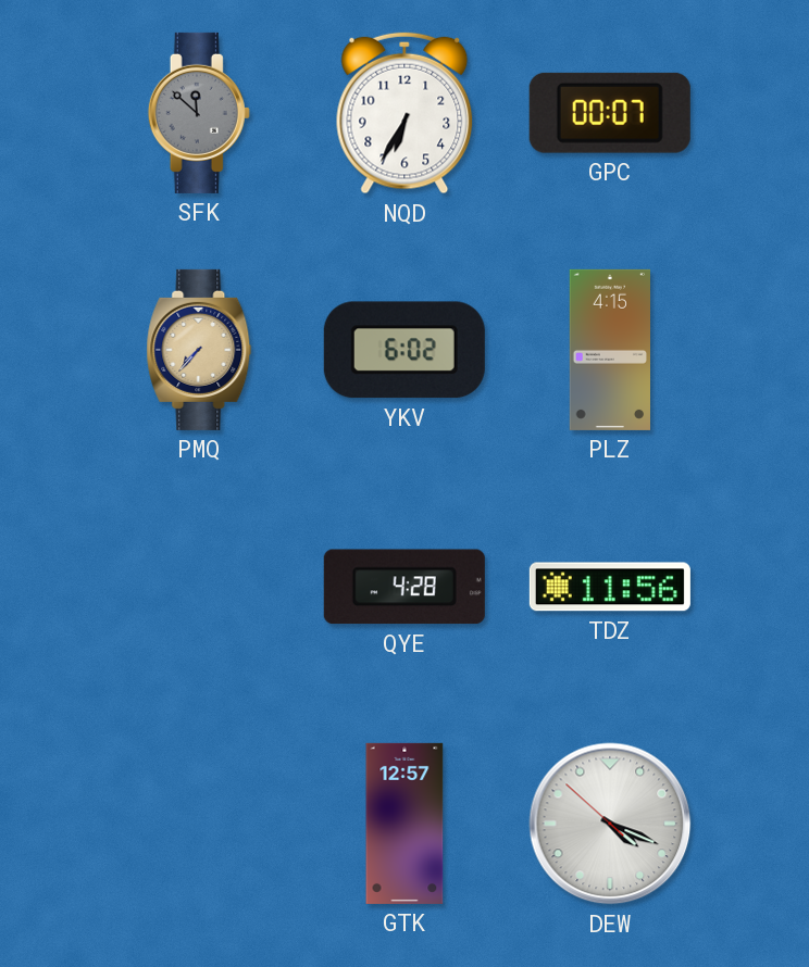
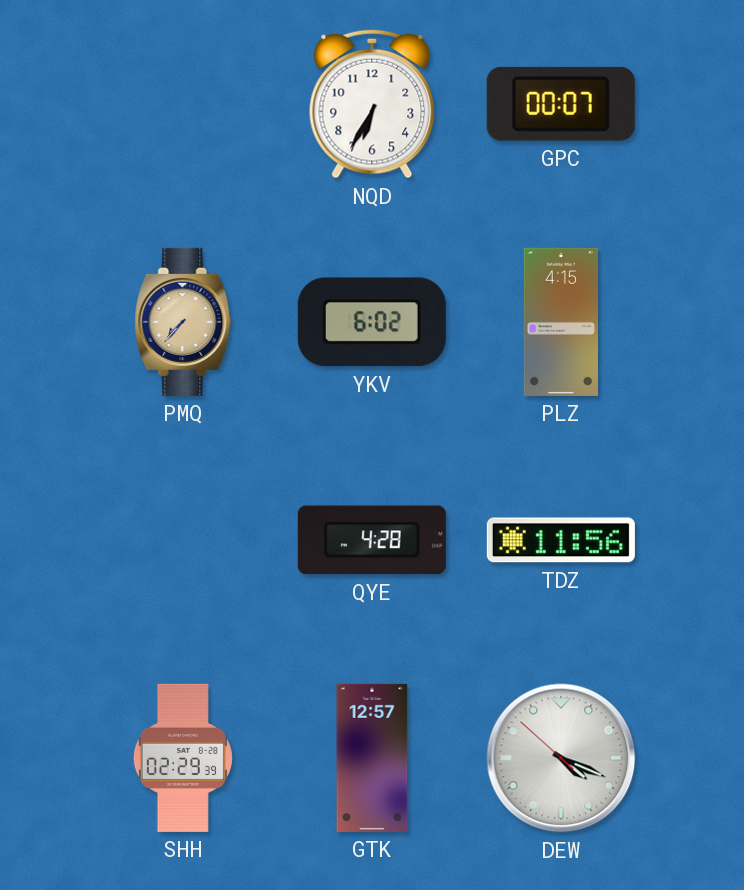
SFK: 11:52 -> none
SHH: none -> 02:29
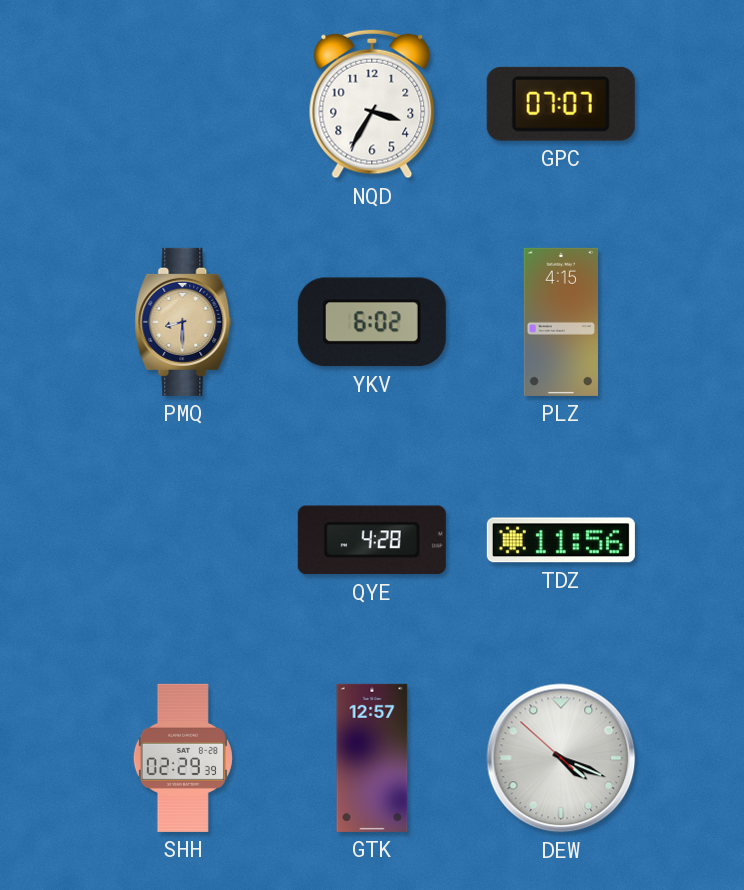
NQD: 6:35 -> 3:35
GPC: 00:07 -> 07:07
PMQ: 7:37 -> 8:30
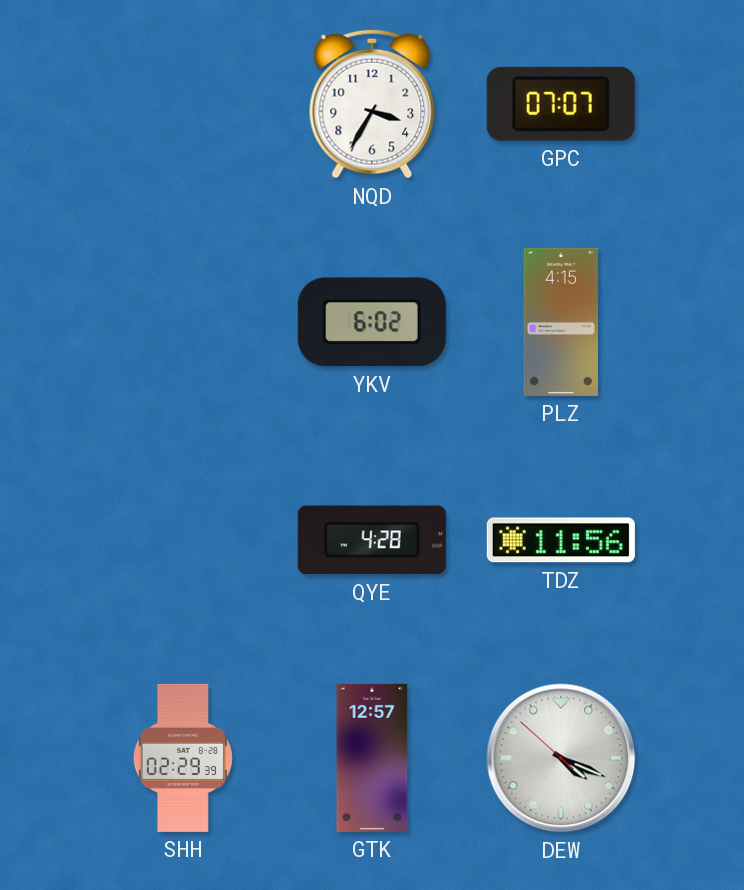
PMQ: 8:30 -> none
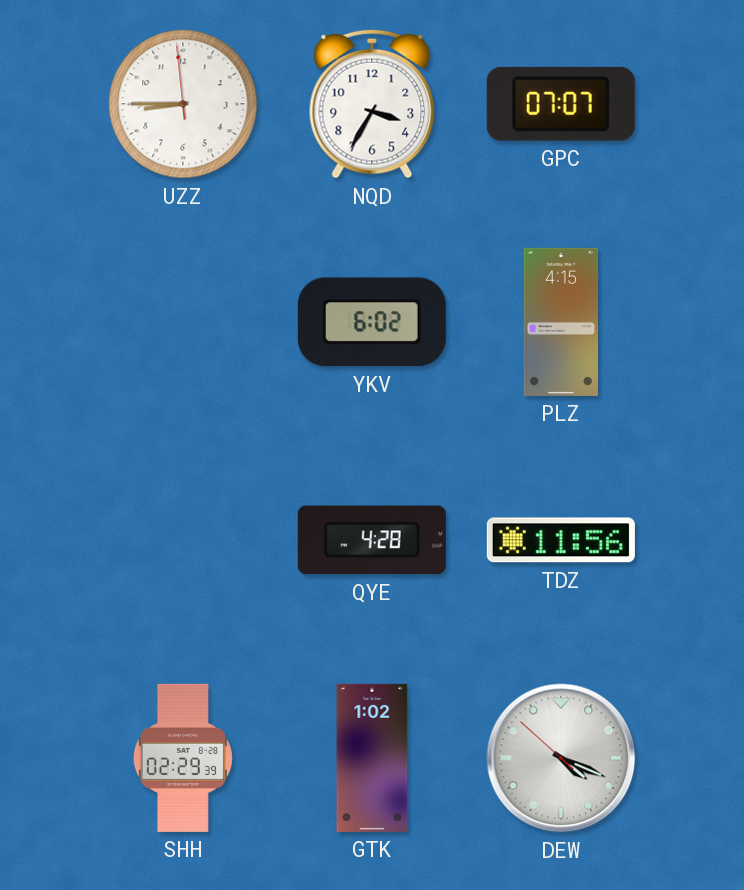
UZZ: none -> 8:44
GTK: 12:57 -> 1:02
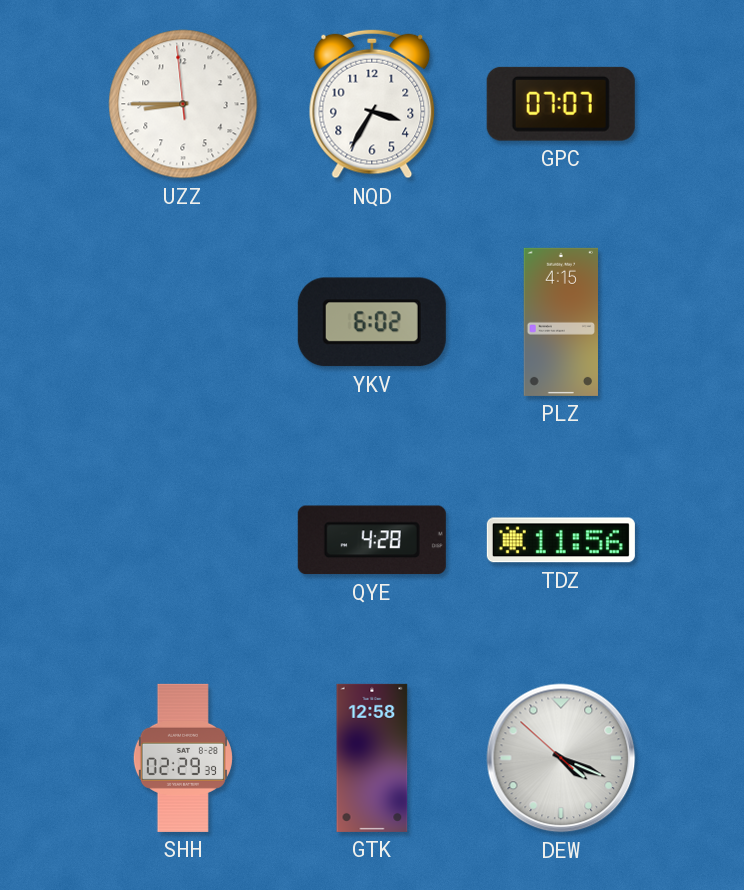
GTK: 1:02 -> 12:58
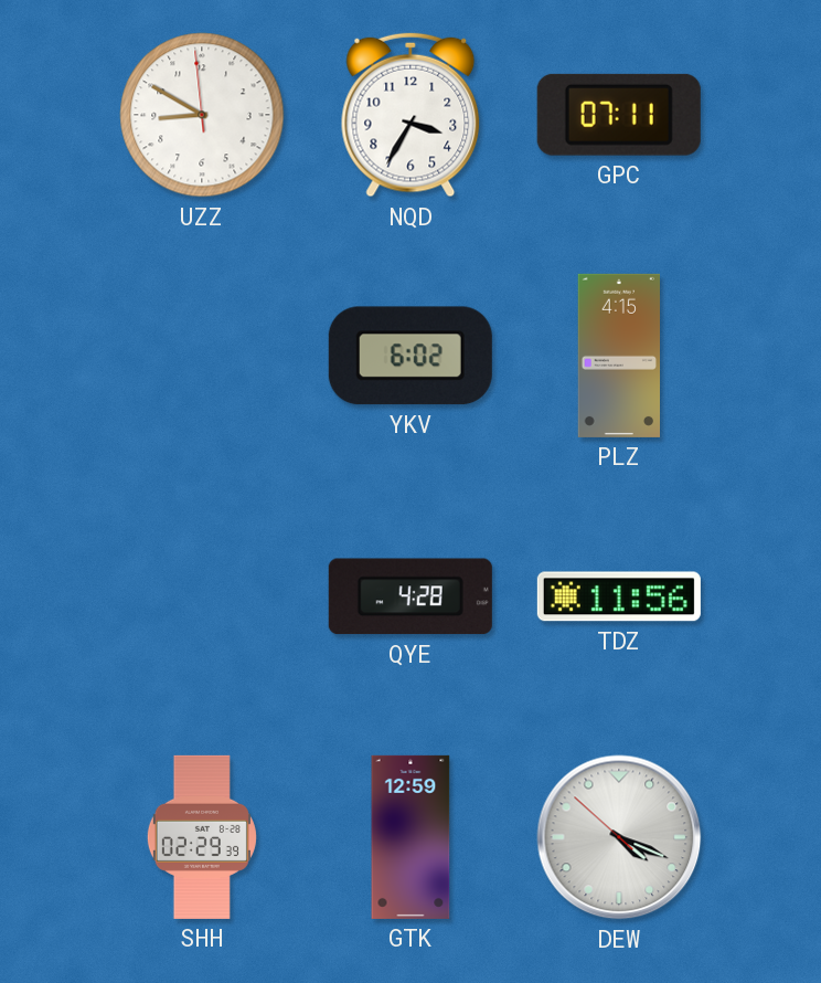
UZZ: 8:44 -> 8:49
GPC: 07:07 -> 07:11
GTK: 12:58 -> 12:59
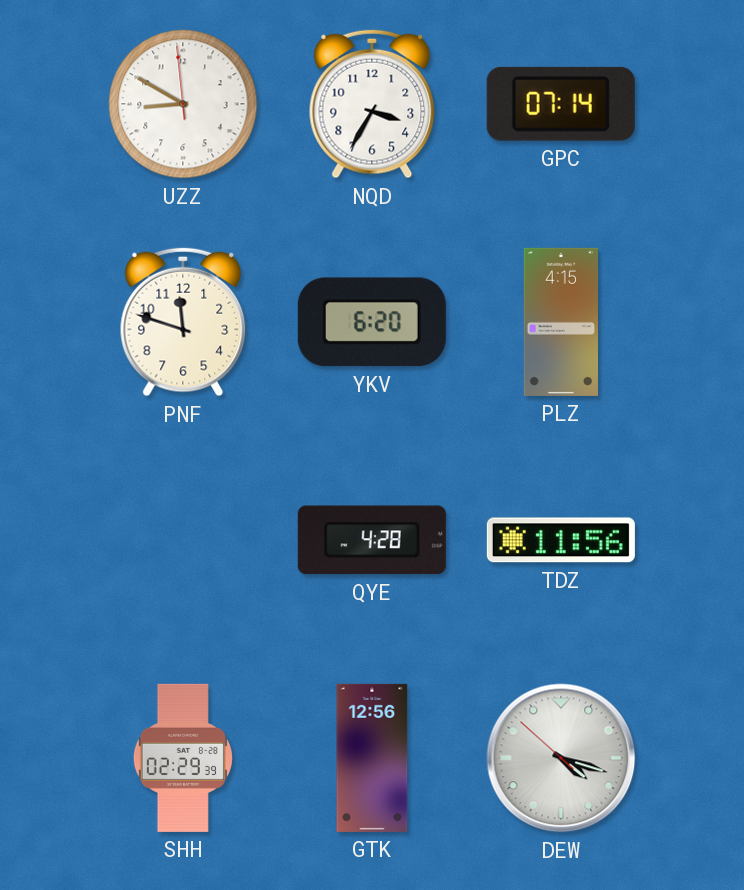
GPC: 07:11 -> 07:14
PNF: none -> 11:48
YKV: 6:02 -> 6:20
GTK: 12:59 -> 12:56
DEW: 4:18 -> 4:17
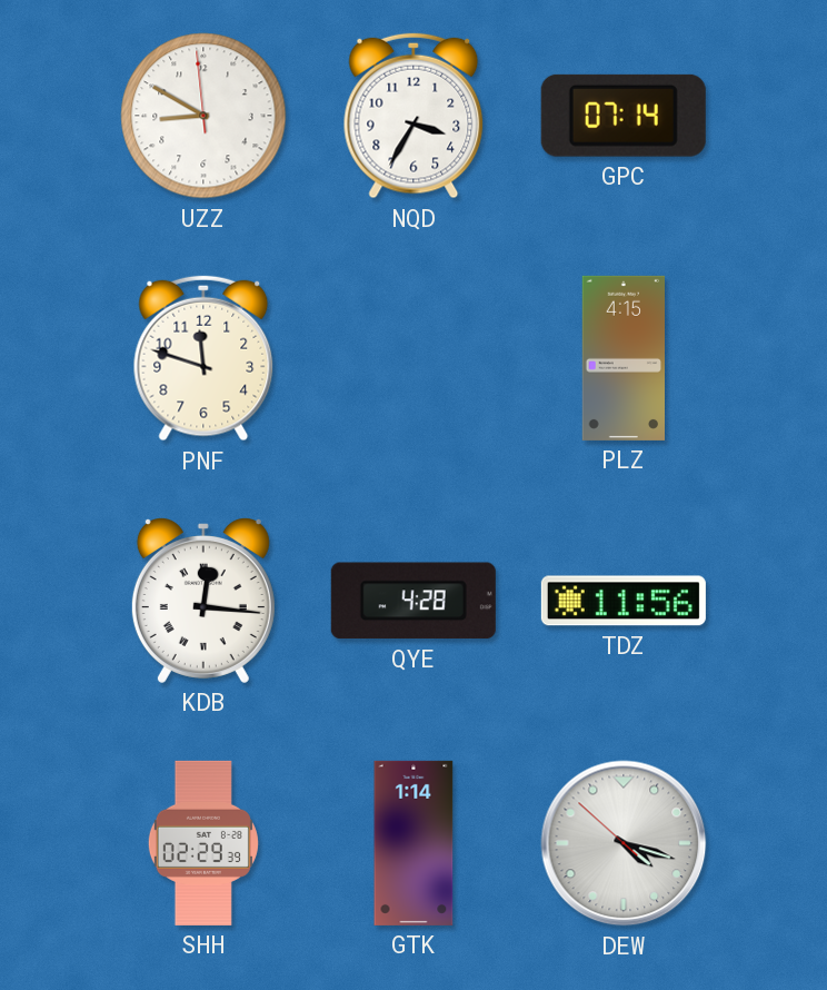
YKV: 6:20 -> none
KDB: none -> 12:16
GTK: 12:56 -> 1:14
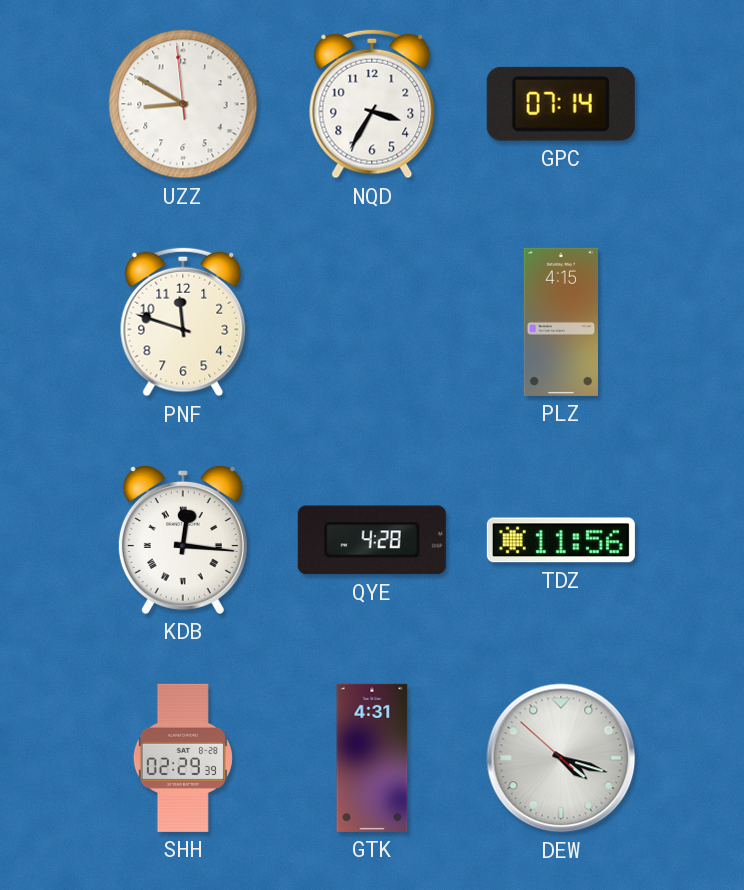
GTK: 1:14 -> 4:31
